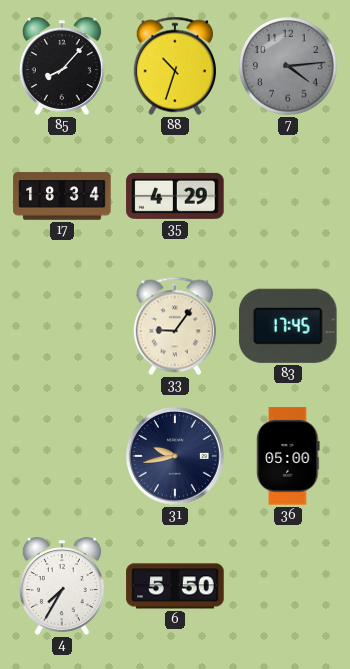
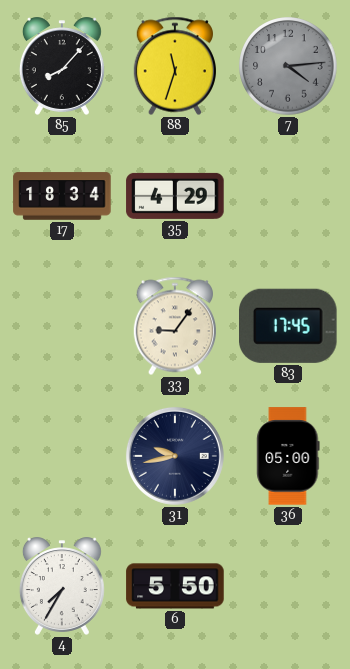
88: 10:33 -> 11:33
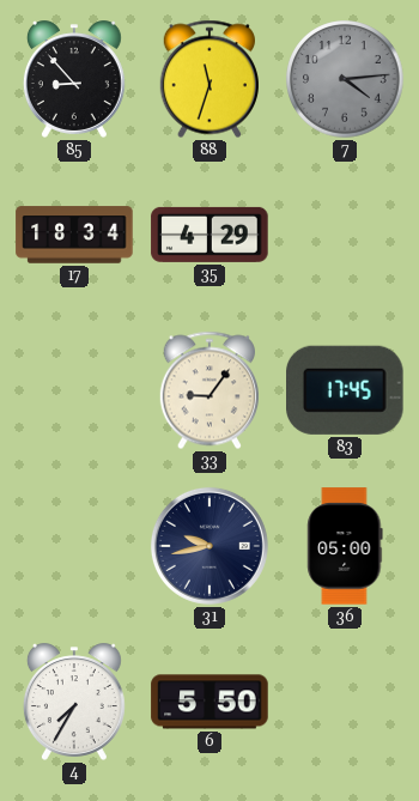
85: 8:07 -> 8:53
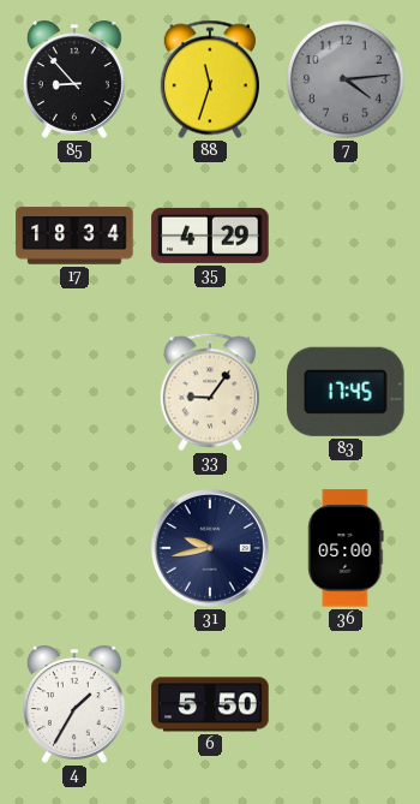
4: 7:35 -> 1:35
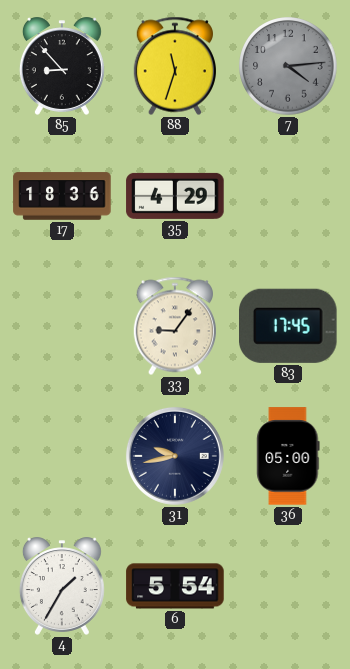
17: 18:34 -> 18:36
6: 5:50 -> 5:54
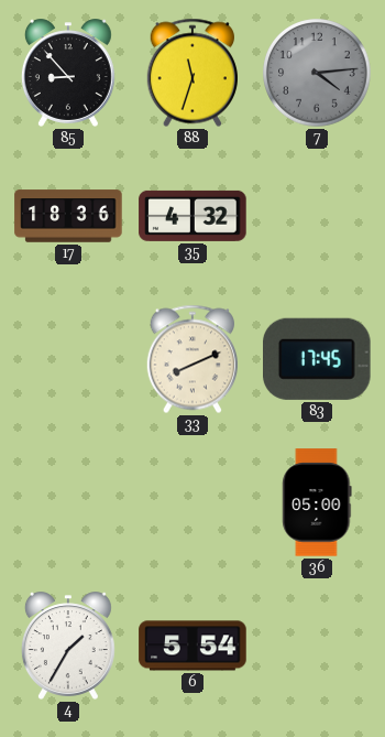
35: 4:29 -> 4:32
33: 9:06 -> 8:11
31: 9:43 -> none
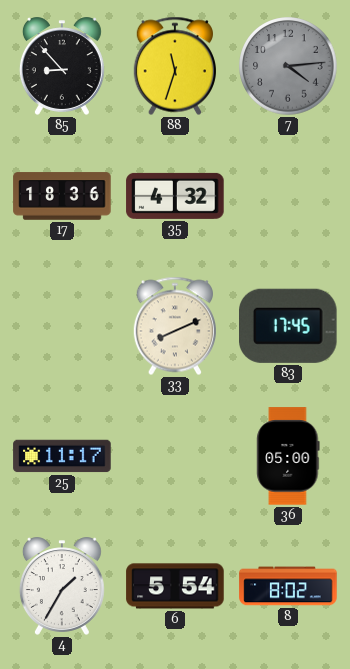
25: none -> 11:17
8: none -> 8:02
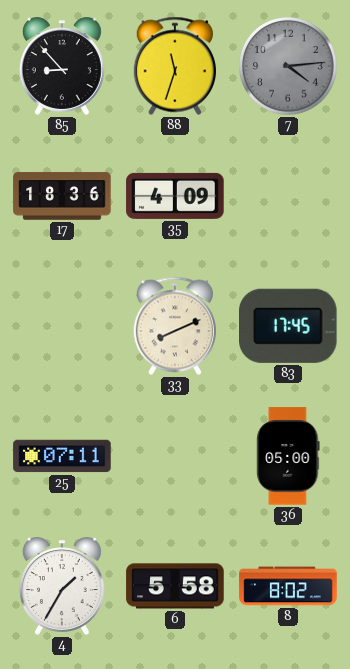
35: 4:32 -> 4:09
25: 11:17 -> 07:11
6: 5:54 -> 5:58
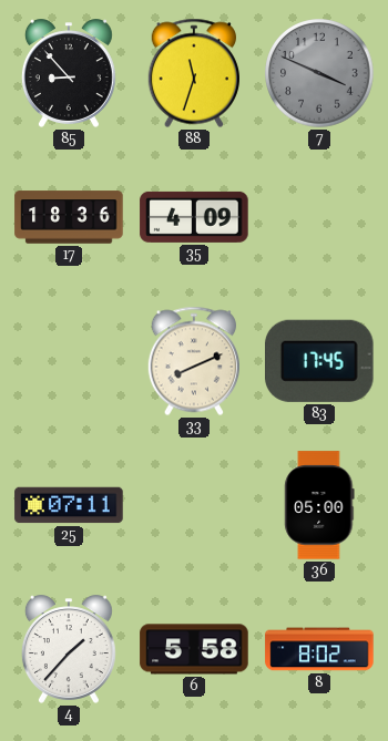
7: 4:14 -> 3:49
4: 1:35 -> 1:37
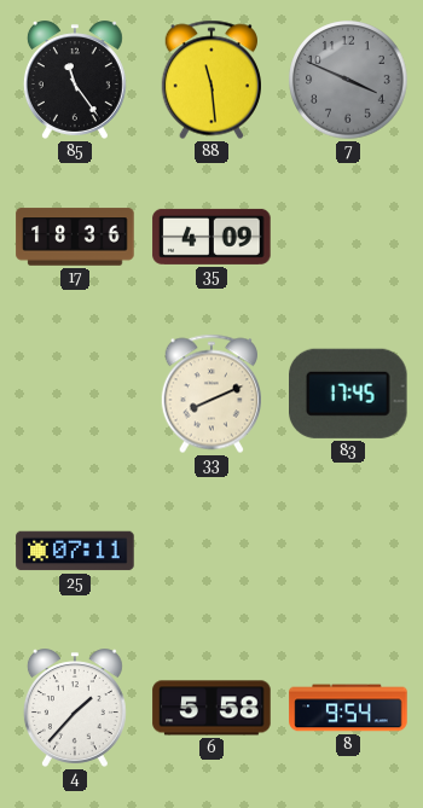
85: 8:53 -> 11:24
88: 11:33 -> 11:29
36: 05:00 -> none
8: 8:02 -> 9:54
